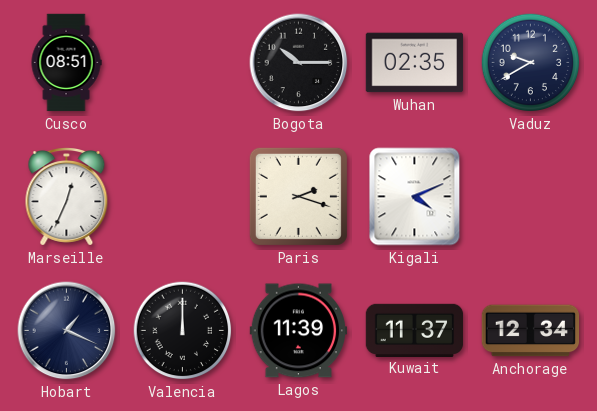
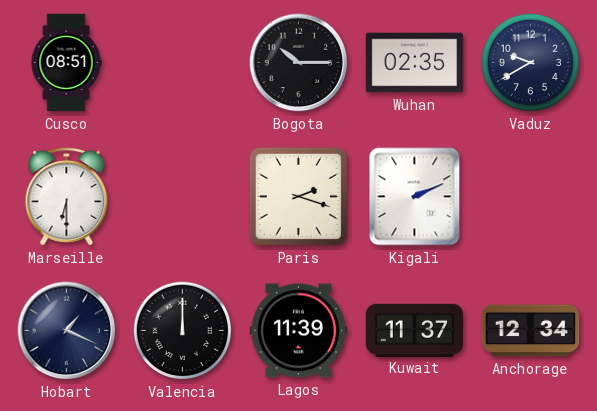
Marseille: 12:34 -> 6:30
Kigali: 4:11 -> 2:11
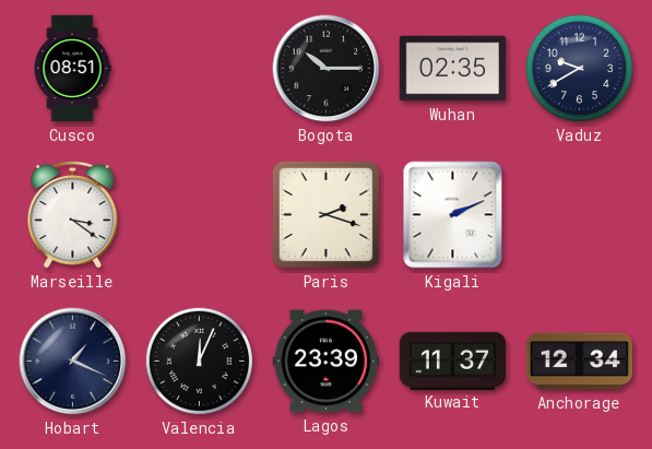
Marseille: 6:30 -> 3:21
Valencia: 12:00 -> 12:04
Lagos: 11:39 -> 23:39
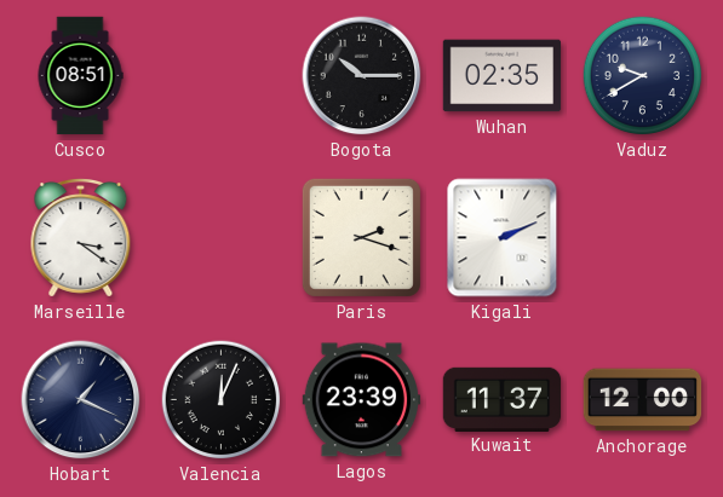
Anchorage: 12:34 -> 12:00
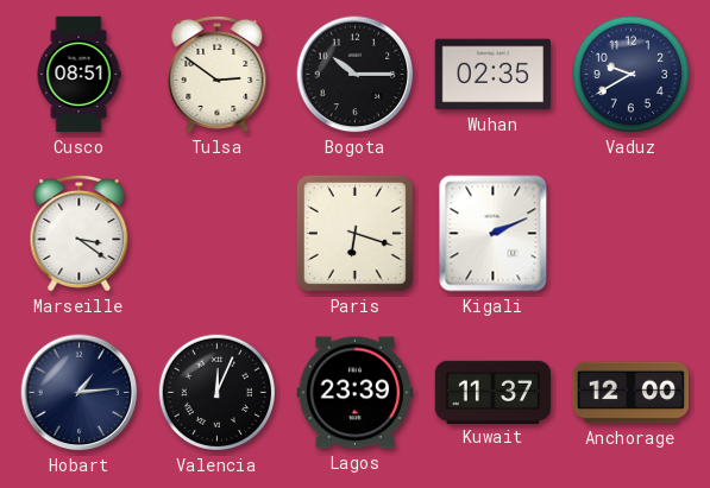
Tulsa: none -> 2:51
Paris: 2:18 -> 6:18
Hobart: 1:19 -> 1:14
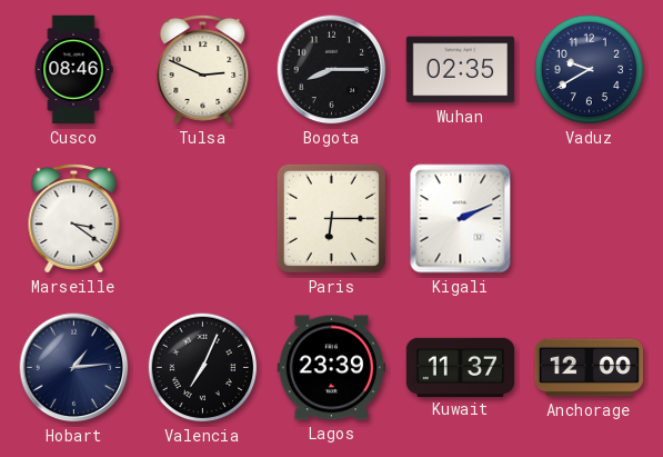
Cusco: 08:51 -> 08:46
Tulsa: 2:51 -> 2:49
Bogota: 10:15 -> 8:15
Paris: 6:18 -> 6:15
Valencia: 12:04 -> 7:04
